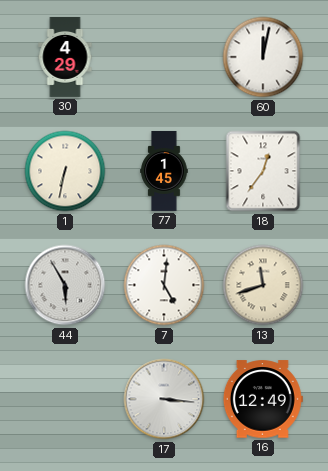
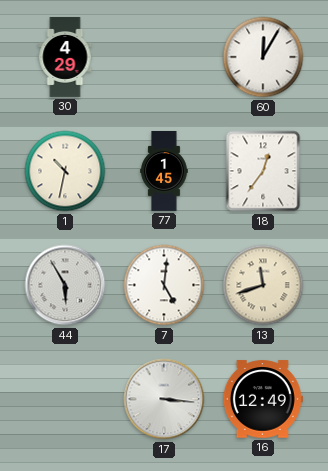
60: 12:02 -> 12:05
1: 6:32 -> 10:32
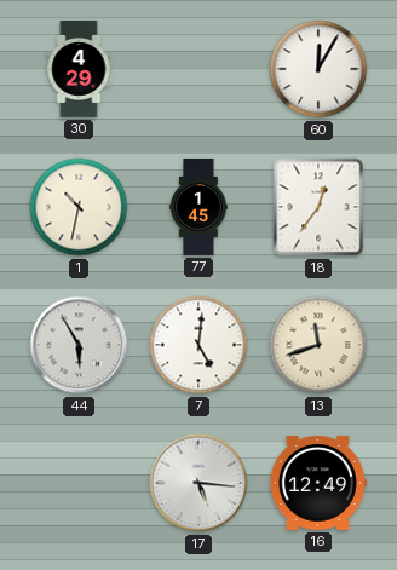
17: 3:16 -> 5:16
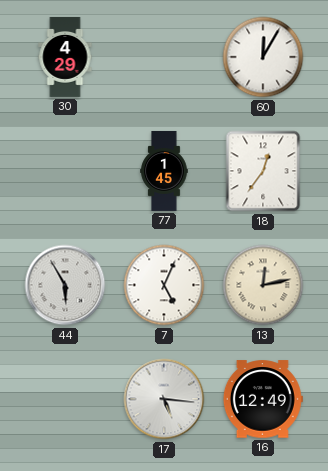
1: 10:32 -> none
7: 5:01 -> 5:04
13: 11:42 -> 12:13
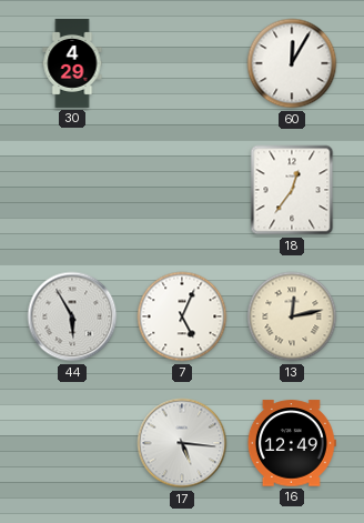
77: 1:45 -> none
